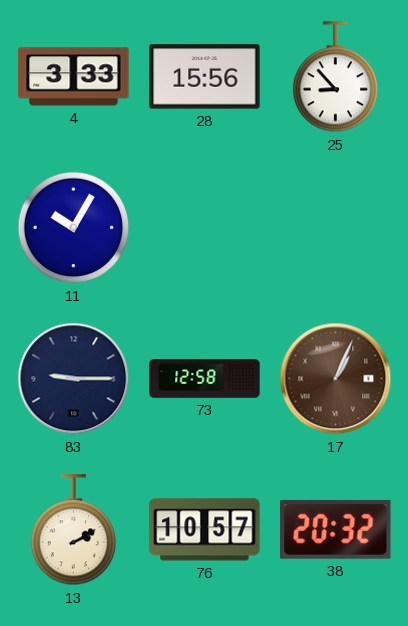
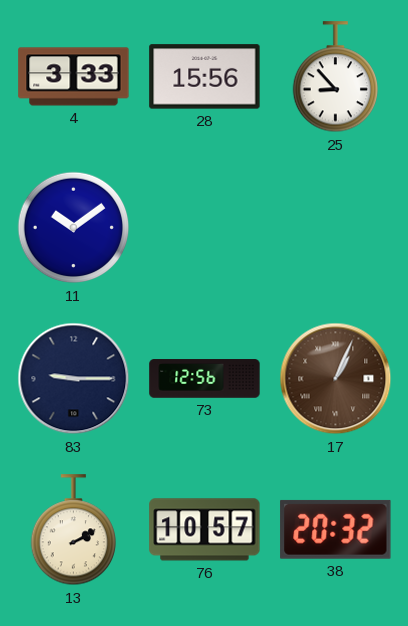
11: 10:05 -> 10:09
73: 12:58 -> 12:56
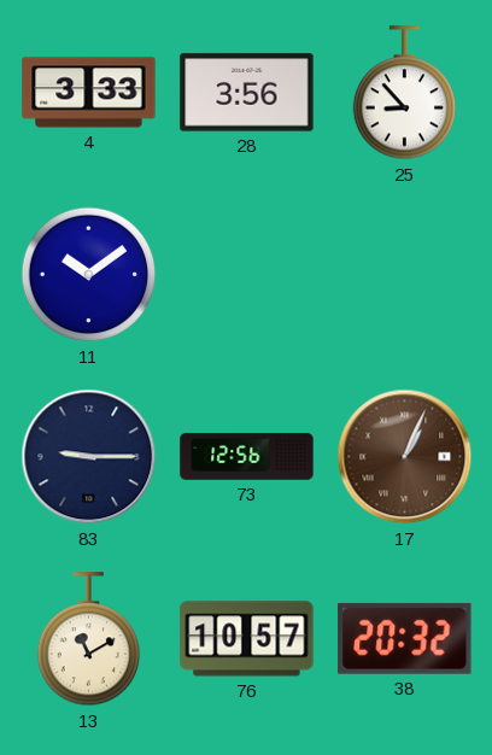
28: 15:56 -> 3:56
13: 2:10 -> 11:10
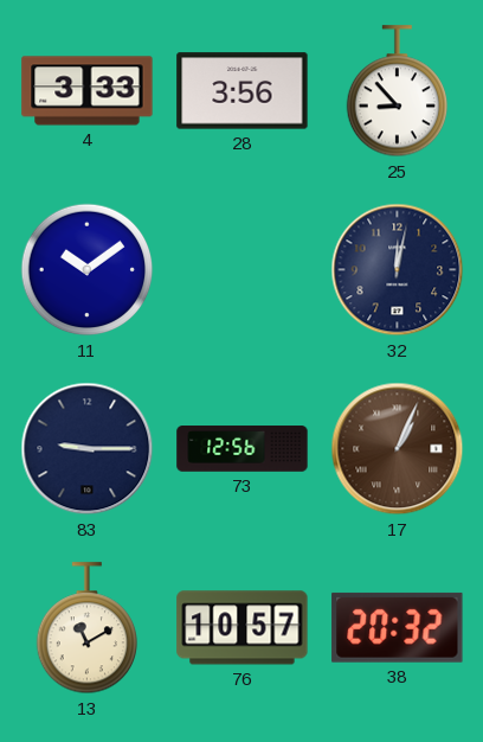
32: none -> 12:02
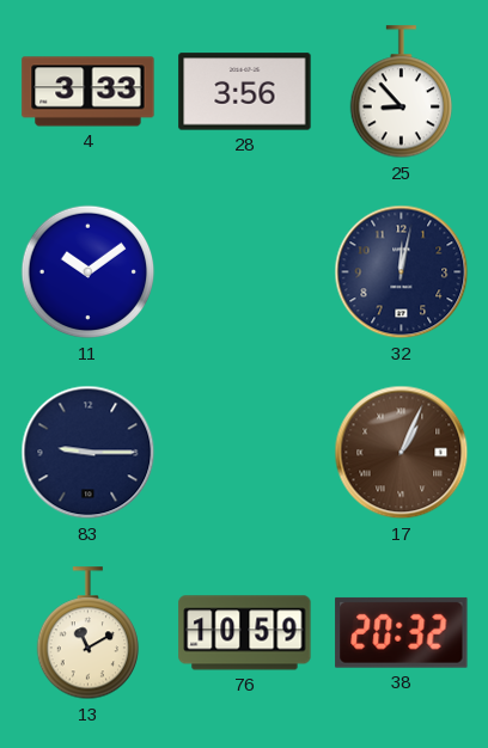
73: 12:56 -> none
76: 10:57 -> 10:59
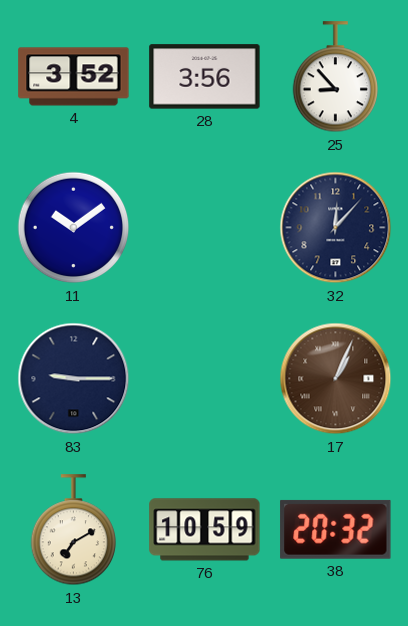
4: 3:33 -> 3:52
32: 12:02 -> 12:07
13: 11:10 -> 7:10
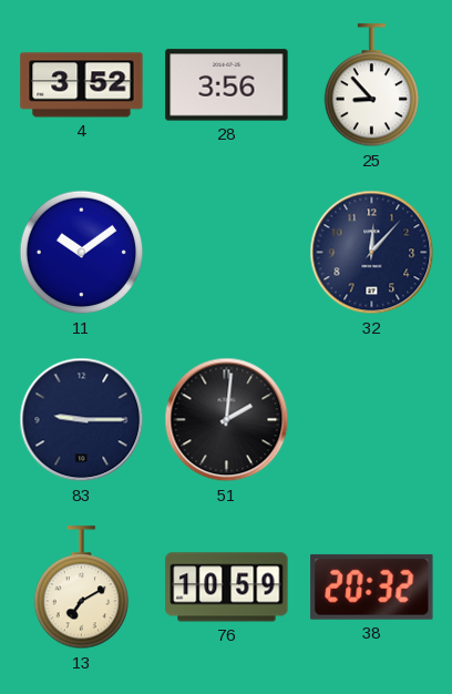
51: none -> 2:01
17: 1:04 -> none
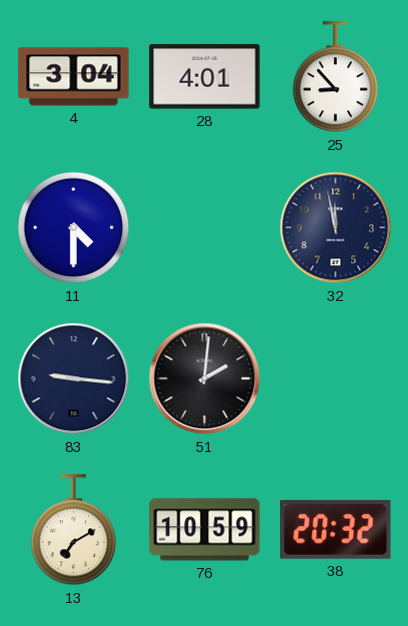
4: 3:52 -> 3:04
28: 3:56 -> 4:01
11: 10:09 -> 4:30
32: 12:07 -> 11:58
83: 9:15 -> 9:16
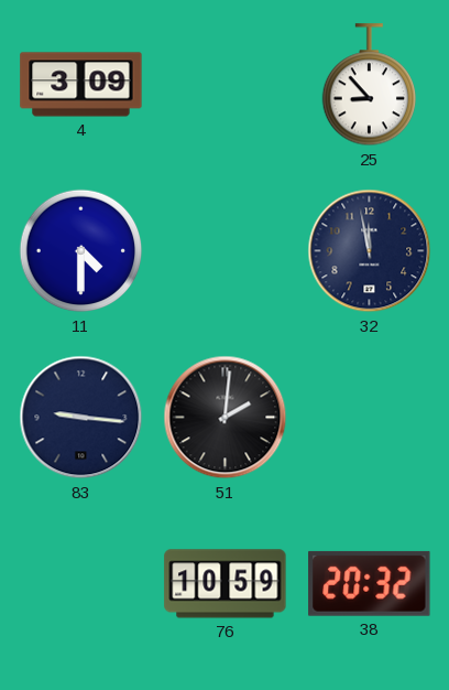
4: 3:04 -> 3:09
28: 4:01 -> none
13: 7:10 -> none
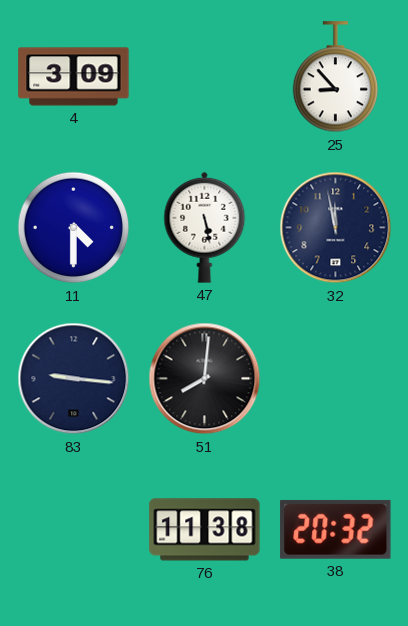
47: none -> 5:28
51: 2:01 -> 8:01
76: 10:59 -> 11:38
